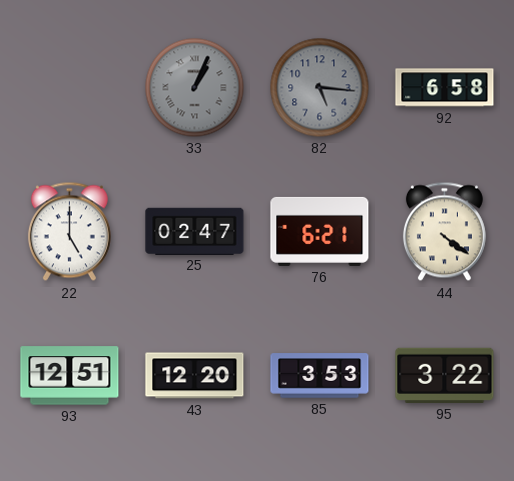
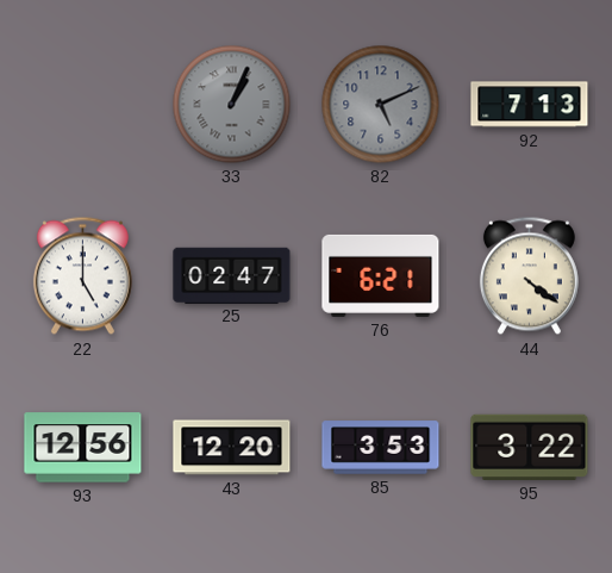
82: 5:16 -> 5:11
92: 6:58 -> 7:13
93: 12:51 -> 12:56
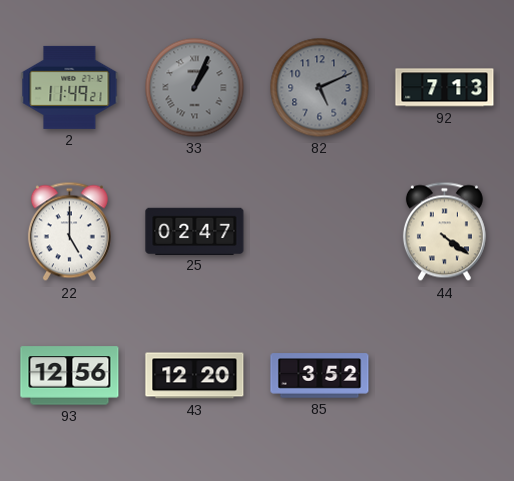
2: none -> 11:49
76: 6:21 -> none
85: 3:53 -> 3:52
95: 3:22 -> none
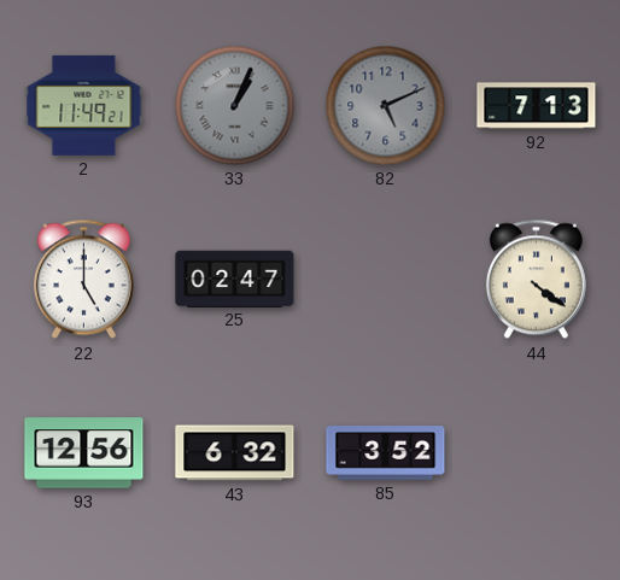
43: 12:20 -> 6:32
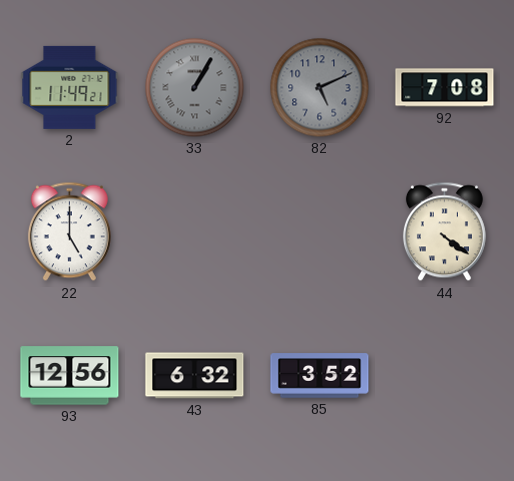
33: 1:04 -> 1:05
92: 7:13 -> 7:08
25: 02:47 -> none
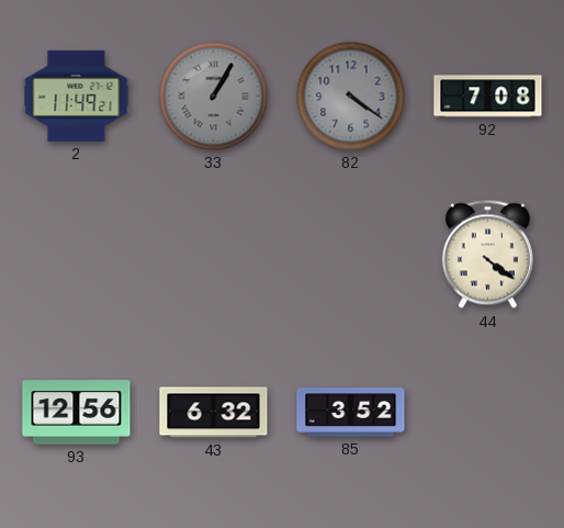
82: 5:11 -> 4:21
22: 5:00 -> none
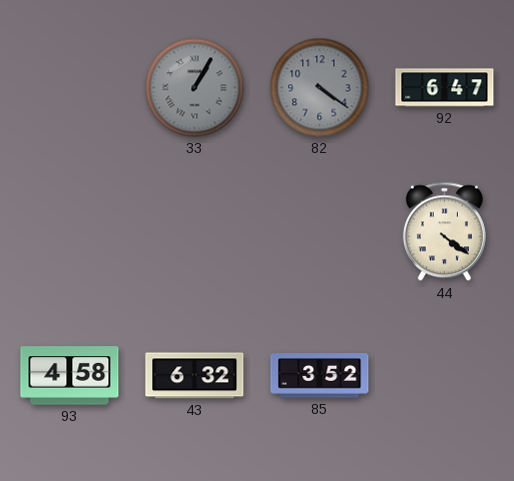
2: 11:49 -> none
92: 7:08 -> 6:47
93: 12:56 -> 4:58
